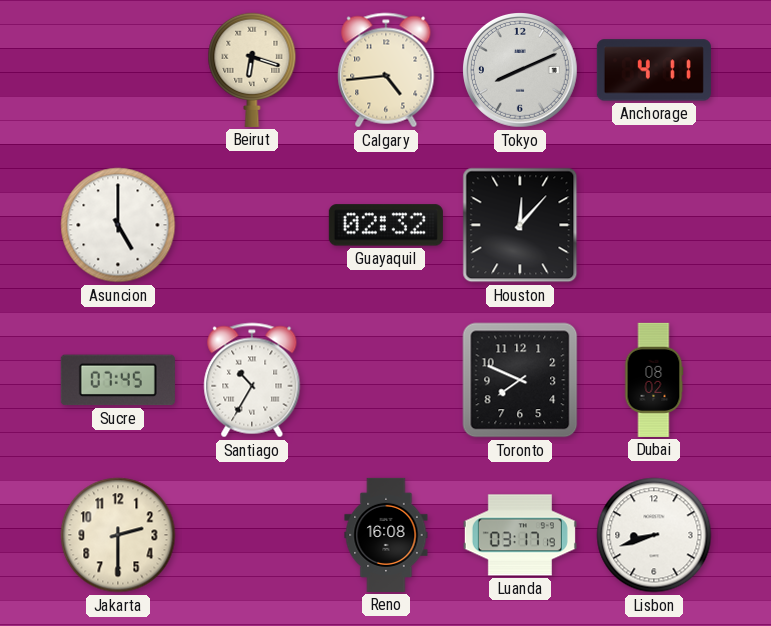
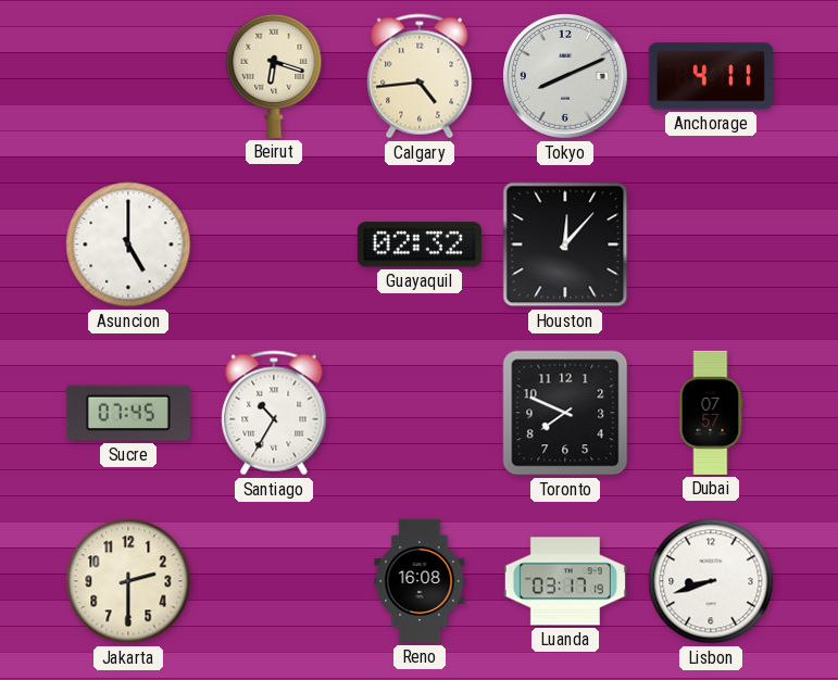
Dubai: 08:02 -> 07:57
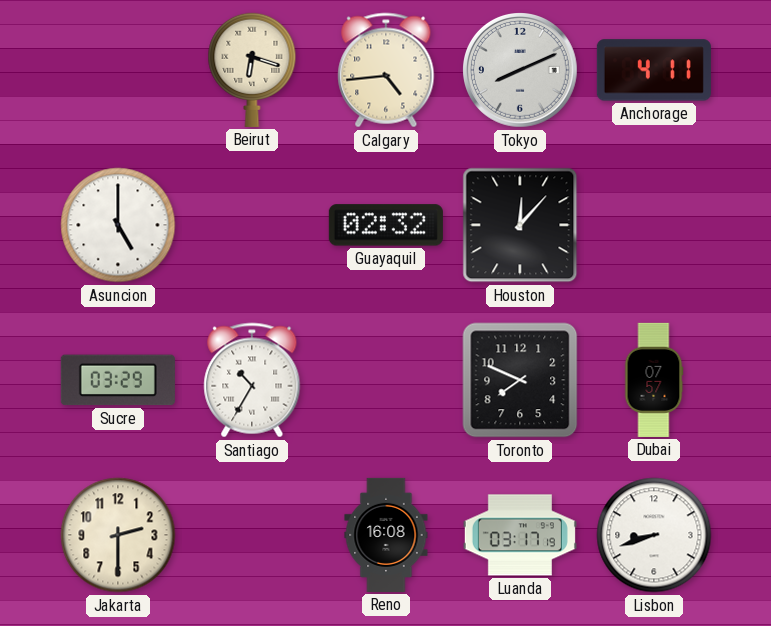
Sucre: 07:45 -> 03:29
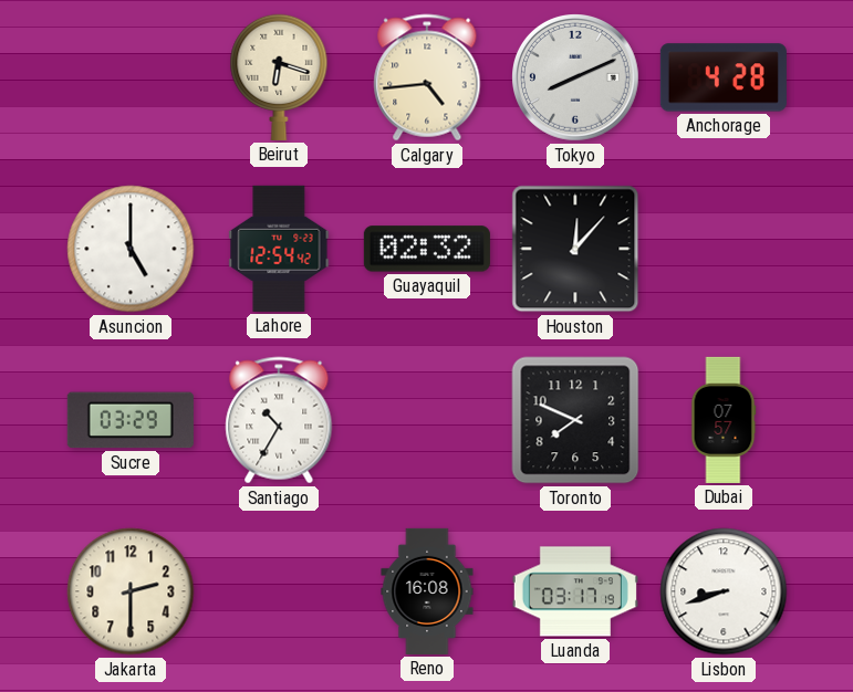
Anchorage: 4:11 -> 4:28
Lahore: none -> 12:54
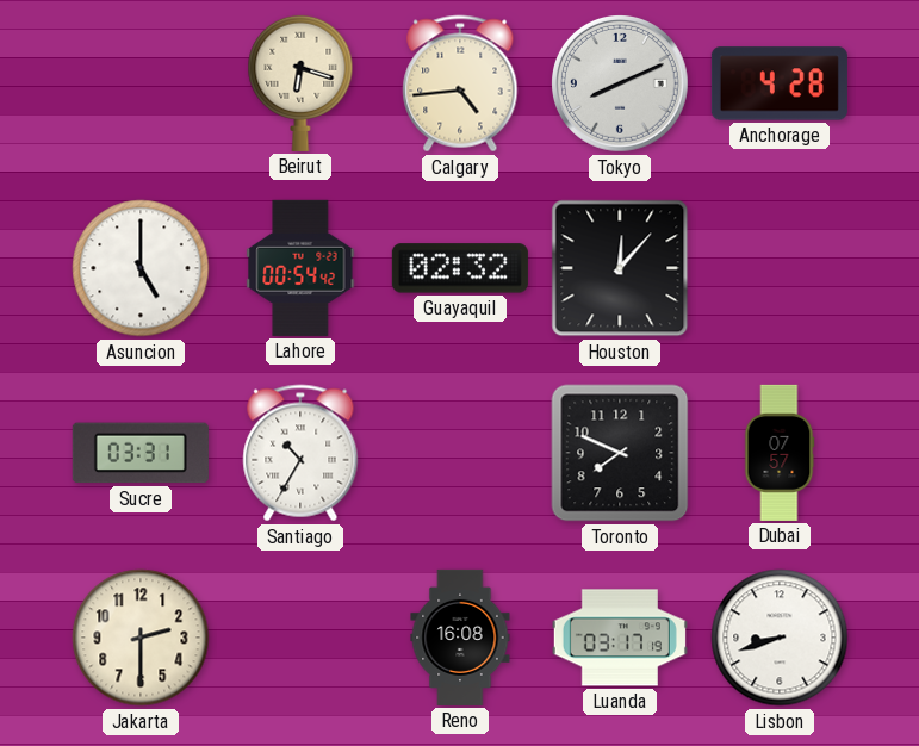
Lahore: 12:54 -> 00:54
Sucre: 03:29 -> 03:31
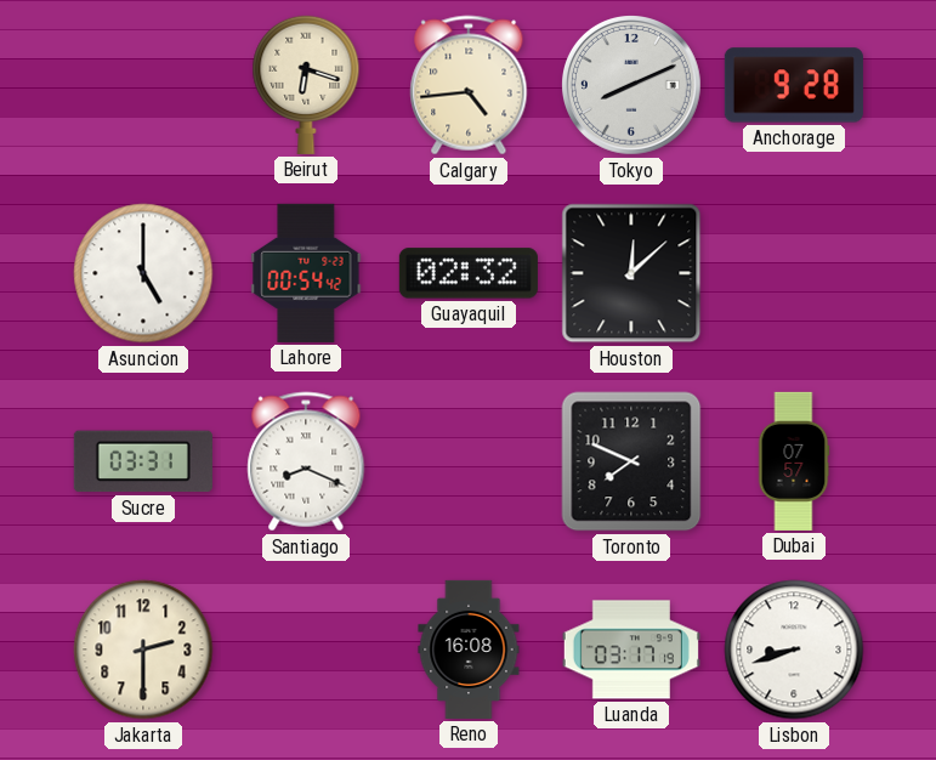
Anchorage: 4:28 -> 9:28
Houston: 12:07 -> 12:08
Santiago: 10:35 -> 8:19
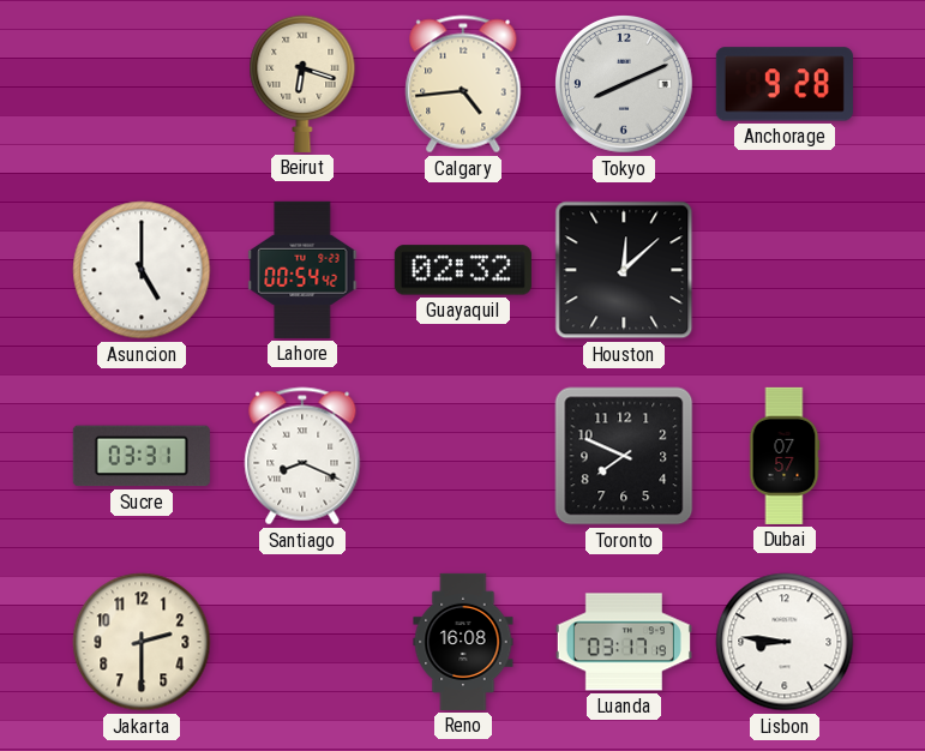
Lisbon: 8:42 -> 8:46
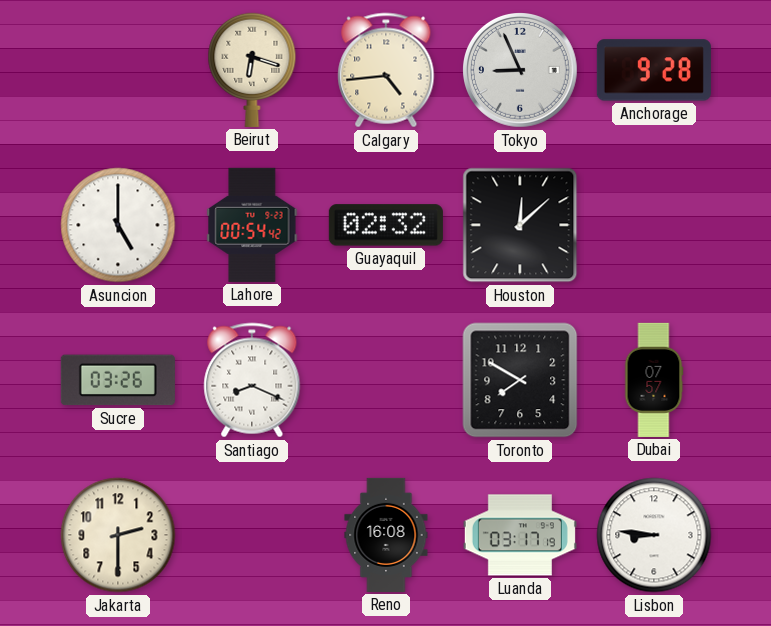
Tokyo: 8:11 -> 8:56
Sucre: 03:31 -> 03:26
Toronto: 7:49 -> 7:50
